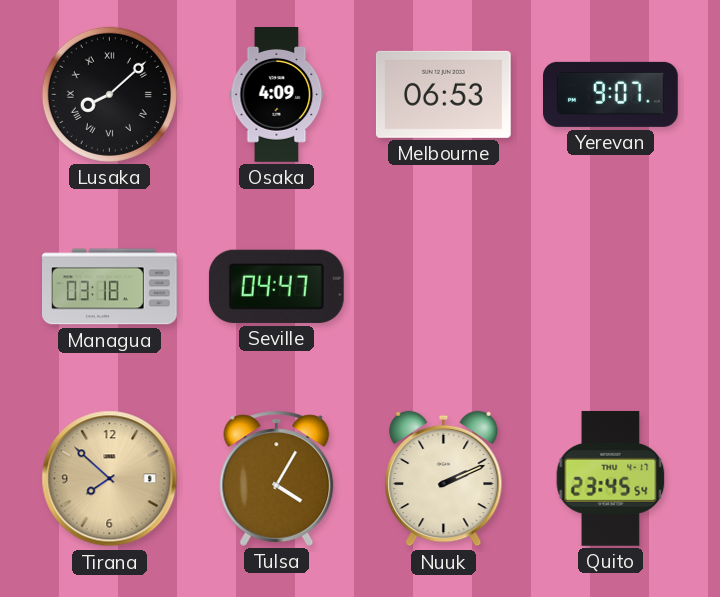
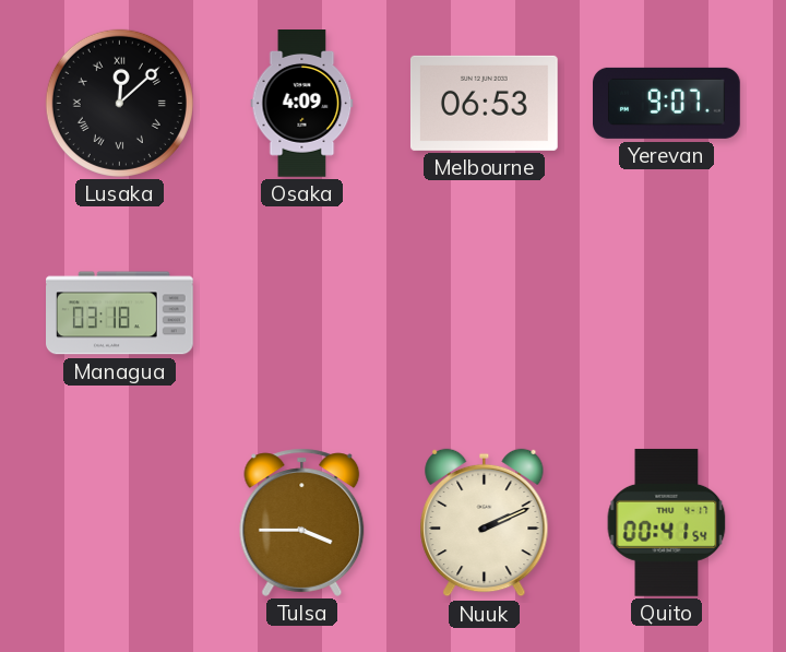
Lusaka: 8:08 -> 12:08
Seville: 04:47 -> none
Tirana: 7:52 -> none
Tulsa: 4:05 -> 3:45
Quito: 23:45 -> 00:41
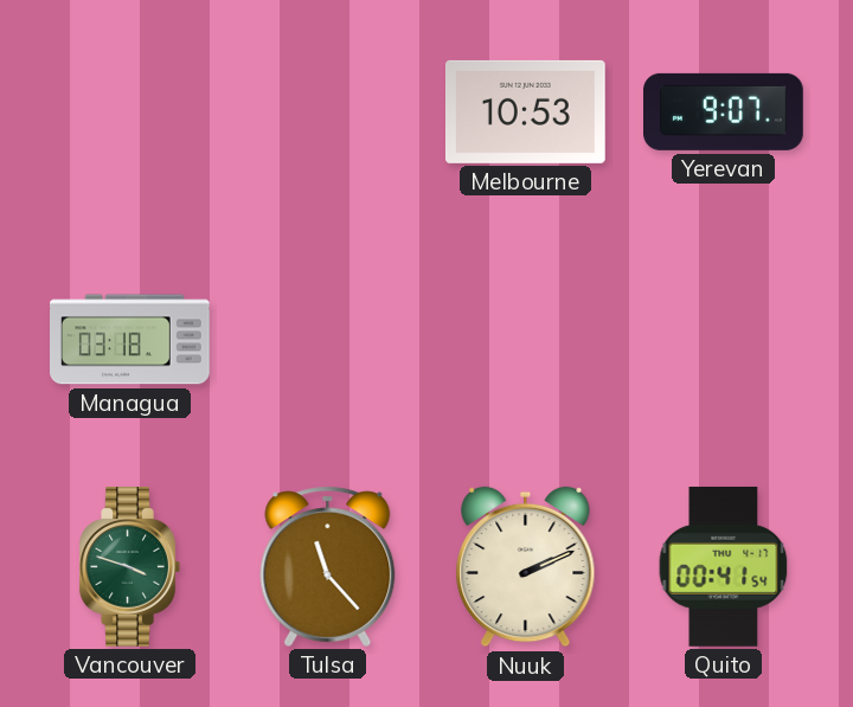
Lusaka: 12:08 -> none
Osaka: 4:09 -> none
Melbourne: 06:53 -> 10:53
Vancouver: none -> 3:48
Tulsa: 3:45 -> 11:23
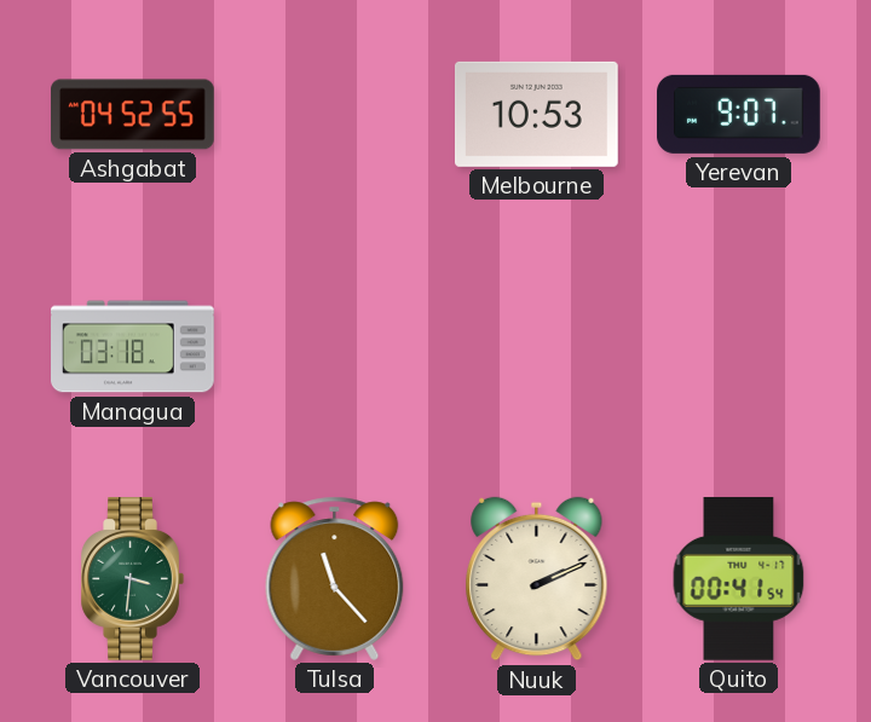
Ashgabat: none -> 04:52
Vancouver: 3:48 -> 3:31
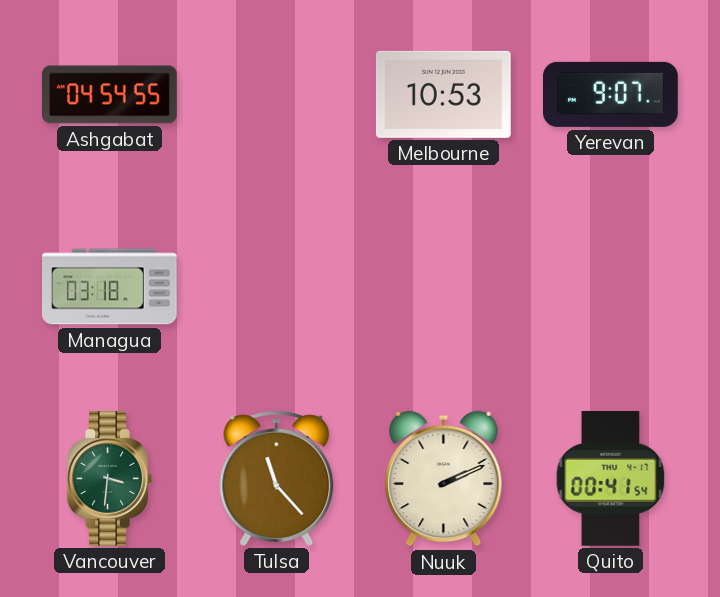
Ashgabat: 04:52 -> 04:54
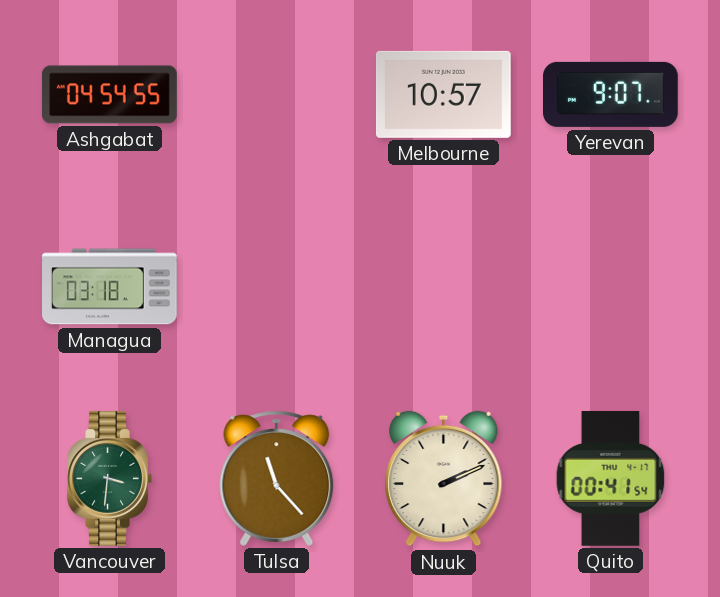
Melbourne: 10:53 -> 10:57
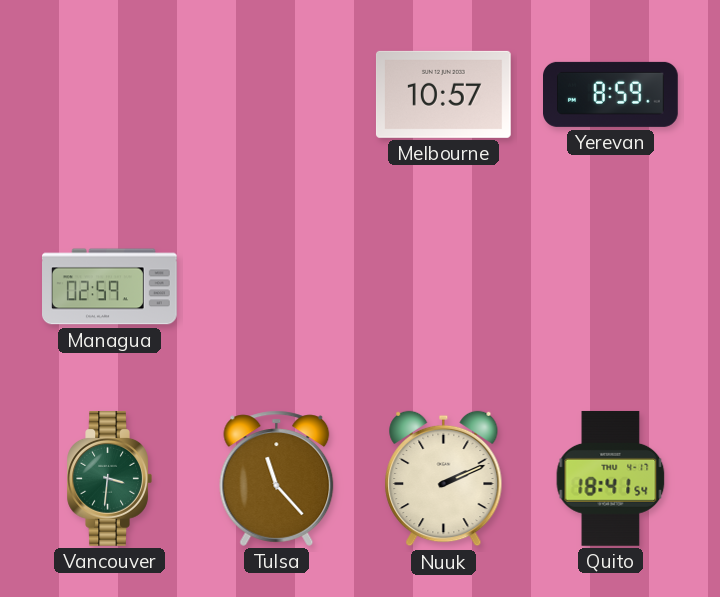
Ashgabat: 04:54 -> none
Yerevan: 9:07 -> 8:59
Managua: 03:18 -> 02:59
Quito: 00:41 -> 18:41
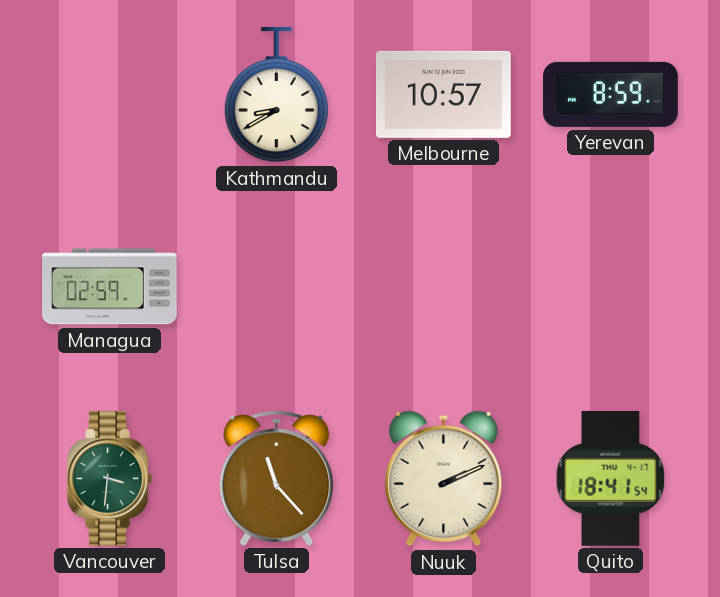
Kathmandu: none -> 8:40
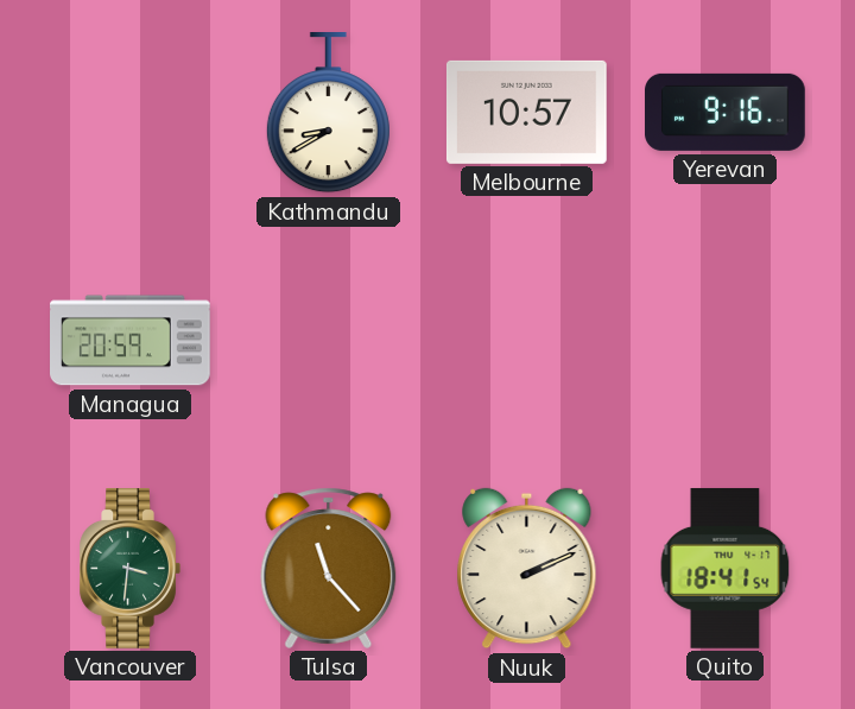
Yerevan: 8:59 -> 9:16
Managua: 02:59 -> 20:59
